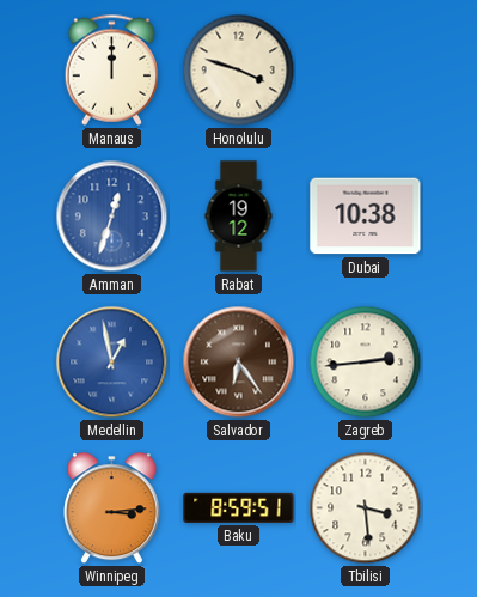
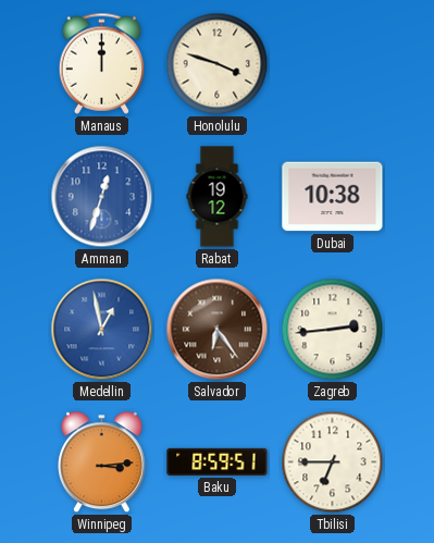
Tbilisi: 3:29 -> 6:45
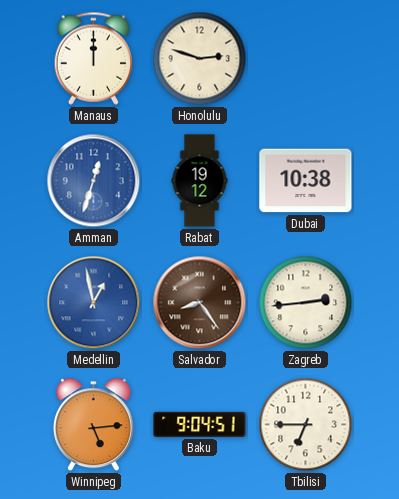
Honolulu: 3:48 -> 2:48
Salvador: 6:24 -> 8:24
Winnipeg: 3:14 -> 5:14
Baku: 8:59 -> 9:04
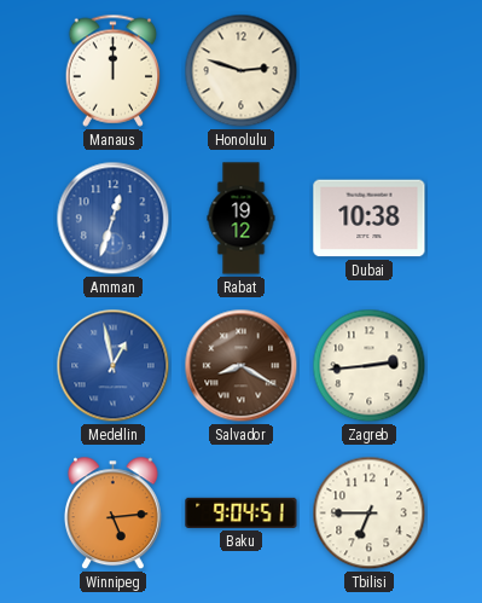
Salvador: 8:24 -> 8:20
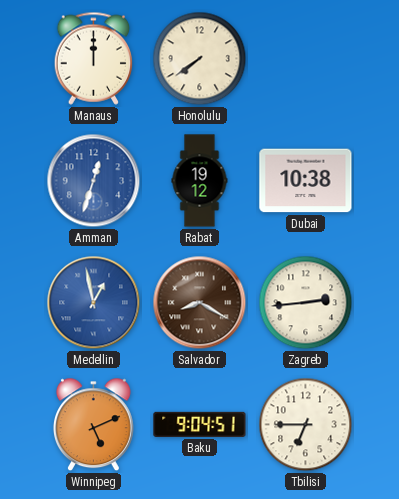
Honolulu: 2:48 -> 7:39
Winnipeg: 5:14 -> 5:11
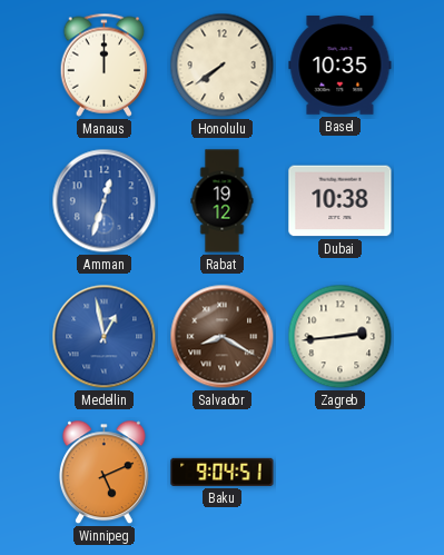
Basel: none -> 10:35
Tbilisi: 6:45 -> none
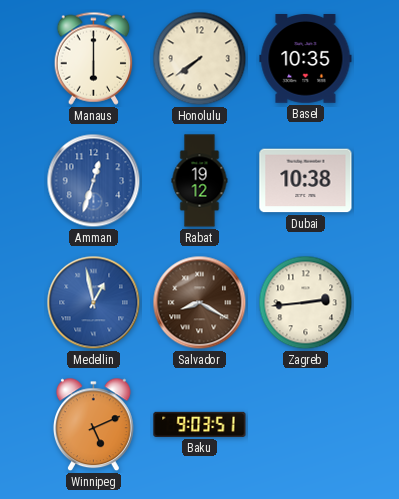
Manaus: 12:00 -> 6:00
Baku: 9:04 -> 9:03
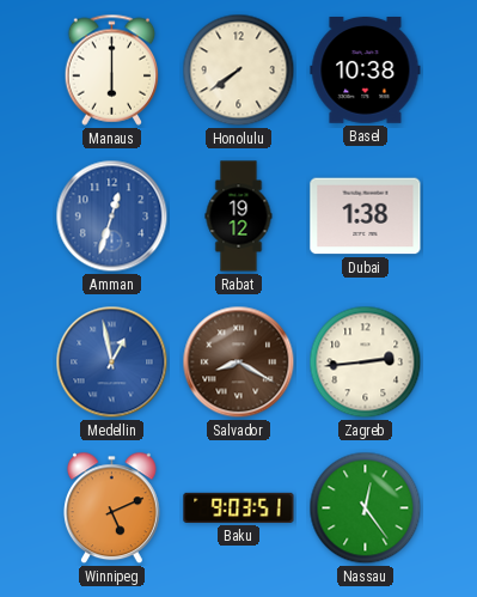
Basel: 10:35 -> 10:38
Dubai: 10:38 -> 1:38
Nassau: none -> 12:24
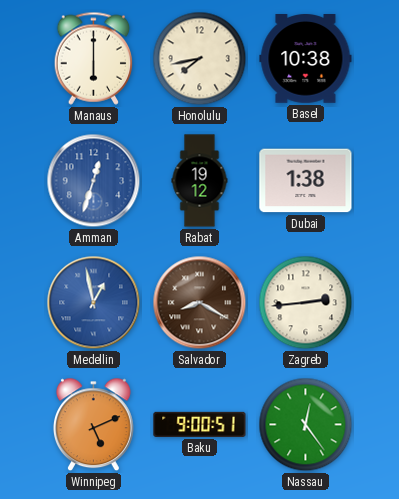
Honolulu: 7:39 -> 7:43
Baku: 9:03 -> 9:00
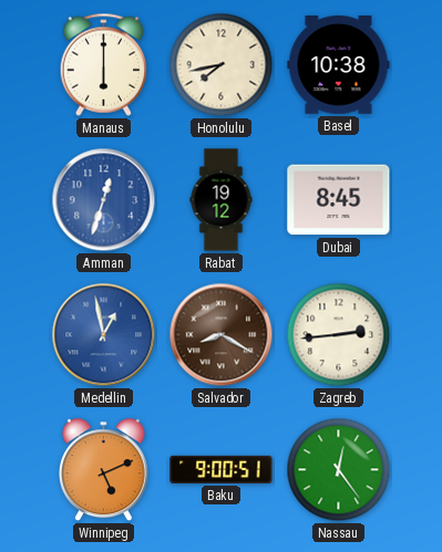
Dubai: 1:38 -> 8:45
